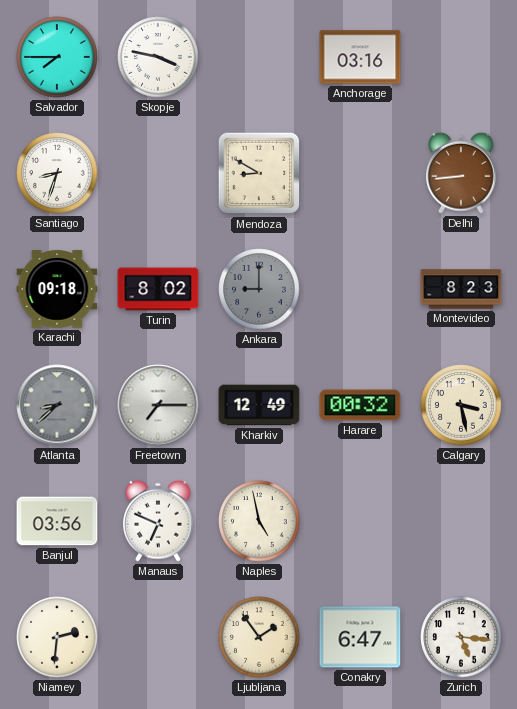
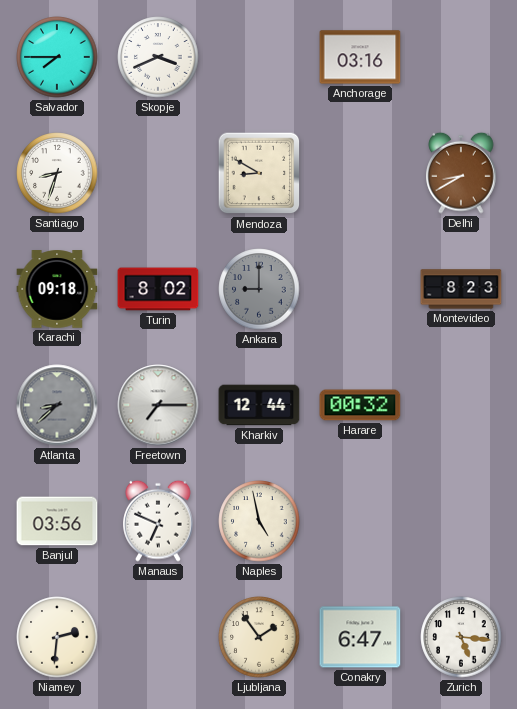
Skopje: 3:47 -> 3:41
Delhi: 8:44 -> 8:40
Kharkiv: 12:49 -> 12:44
Calgary: 3:28 -> none
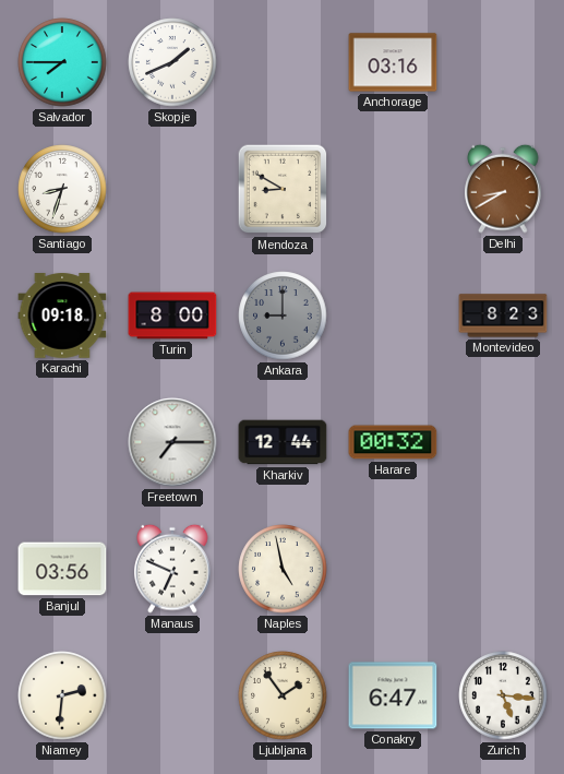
Skopje: 3:41 -> 1:41
Turin: 8:02 -> 8:00
Atlanta: 8:38 -> none
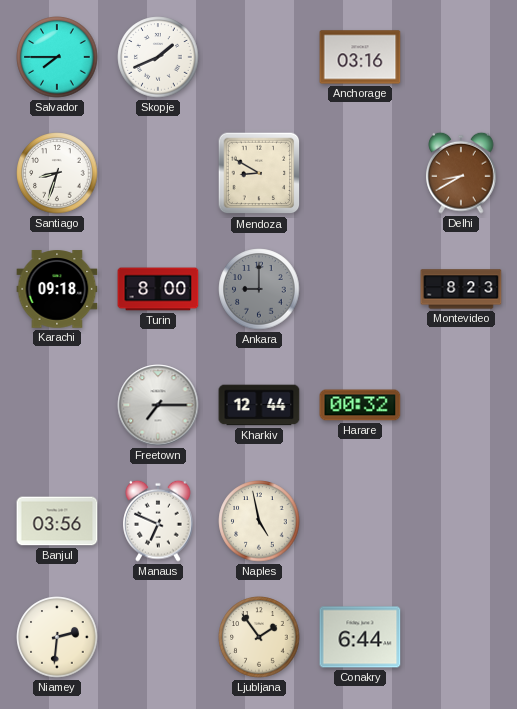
Conakry: 6:47 -> 6:44
Zurich: 5:16 -> none
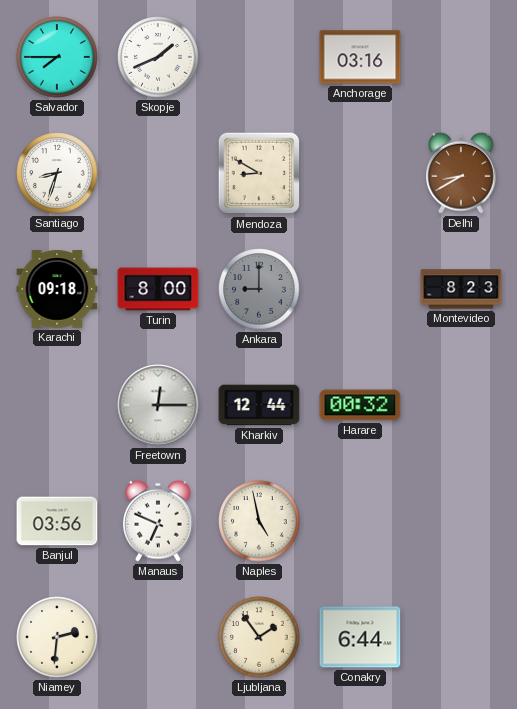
Freetown: 7:15 -> 12:15
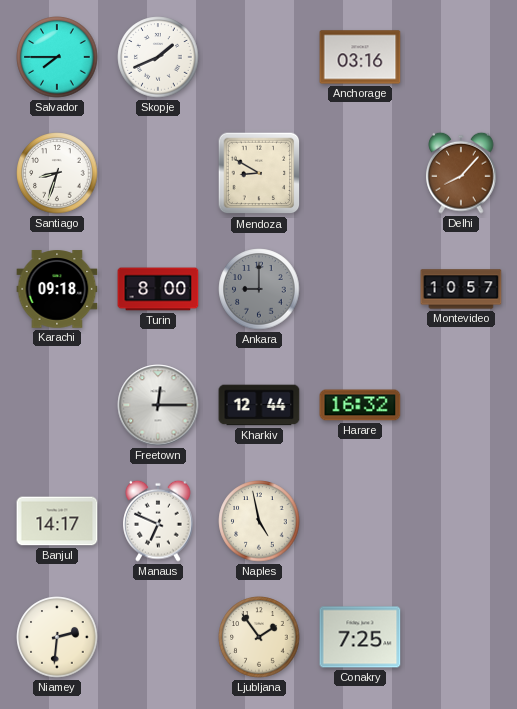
Delhi: 8:40 -> 8:07
Montevideo: 8:23 -> 10:57
Harare: 00:32 -> 16:32
Banjul: 03:56 -> 14:17
Conakry: 6:44 -> 7:25
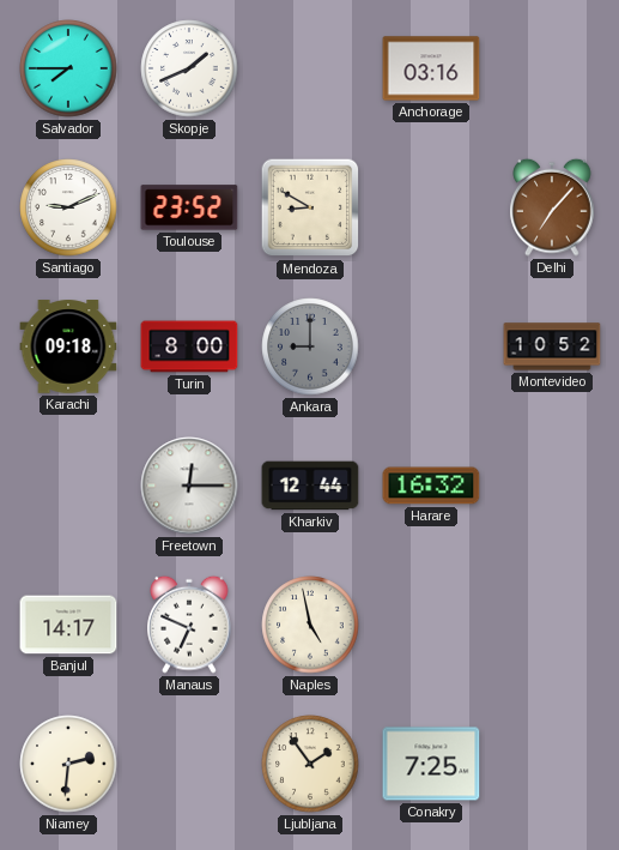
Santiago: 8:33 -> 9:11
Toulouse: none -> 23:52
Delhi: 8:07 -> 7:07
Montevideo: 10:57 -> 10:52
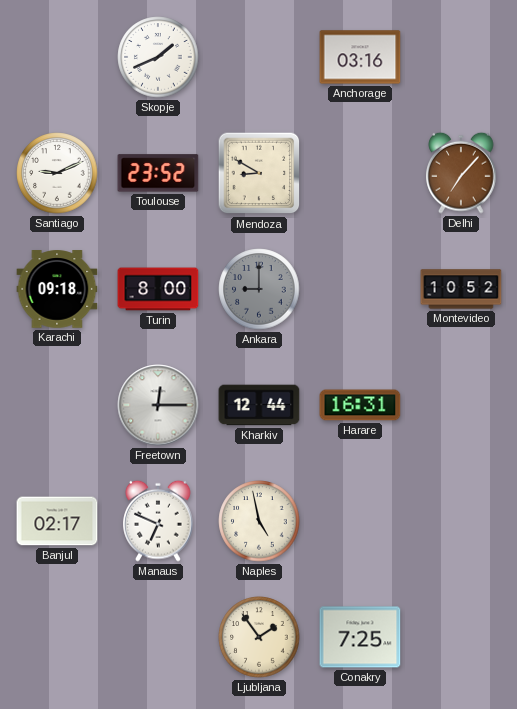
Salvador: 7:45 -> none
Harare: 16:32 -> 16:31
Banjul: 14:17 -> 02:17
Niamey: 2:31 -> none
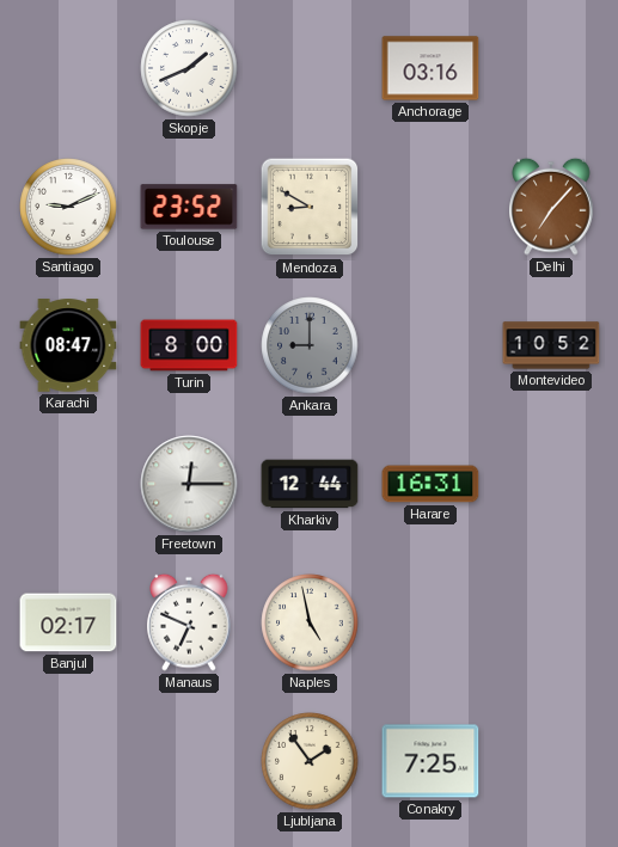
Karachi: 09:18 -> 08:47
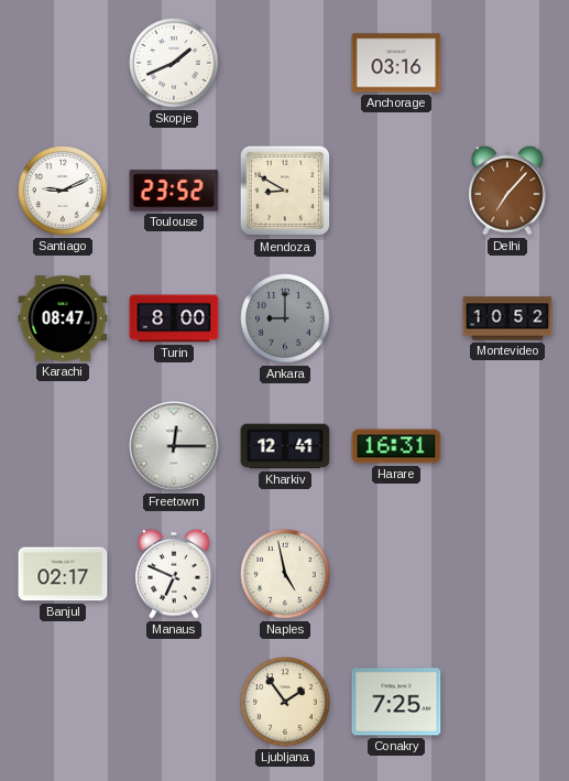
Kharkiv: 12:44 -> 12:41
